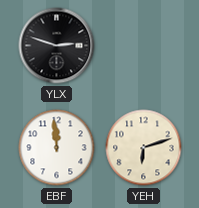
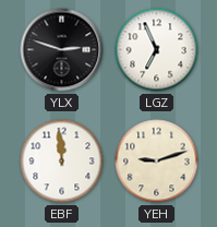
LGZ: none -> 6:56
YEH: 6:12 -> 9:12
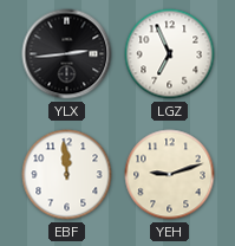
YLX: 2:48 -> 2:44
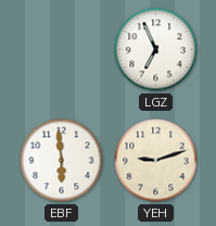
YLX: 2:44 -> none
EBF: 11:59 -> 5:59
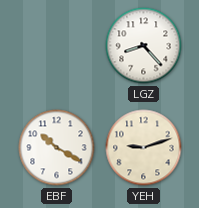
LGZ: 6:56 -> 8:23
EBF: 5:59 -> 10:20
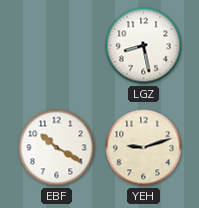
LGZ: 8:23 -> 8:28
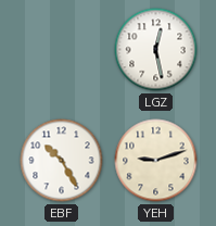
LGZ: 8:28 -> 12:28
EBF: 10:20 -> 10:25
